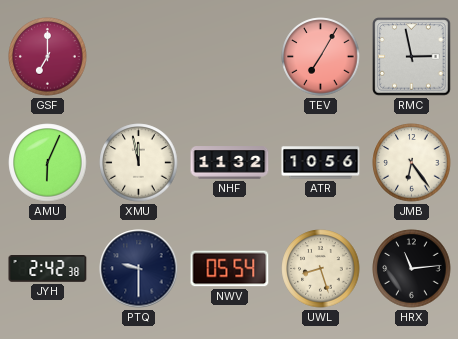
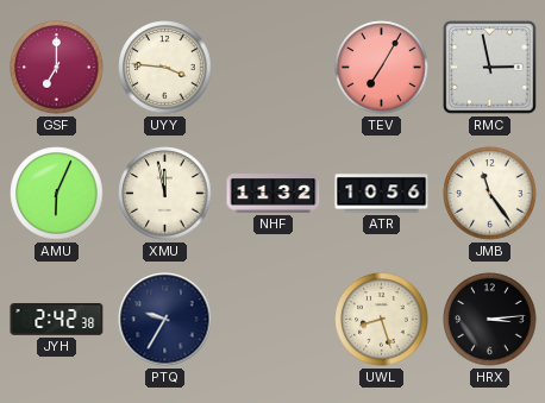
UYY: none -> 3:46
JMB: 6:24 -> 11:24
PTQ: 9:30 -> 9:35
NWV: 05:54 -> none
HRX: 11:14 -> 3:14
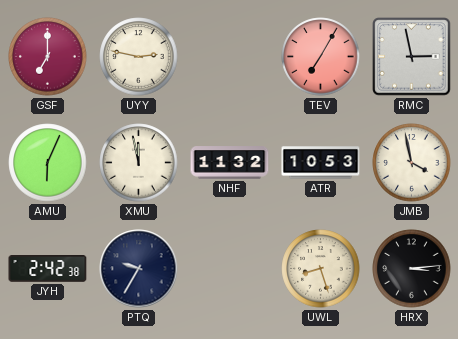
UYY: 3:46 -> 2:47
ATR: 10:56 -> 10:53
JMB: 11:24 -> 3:58
